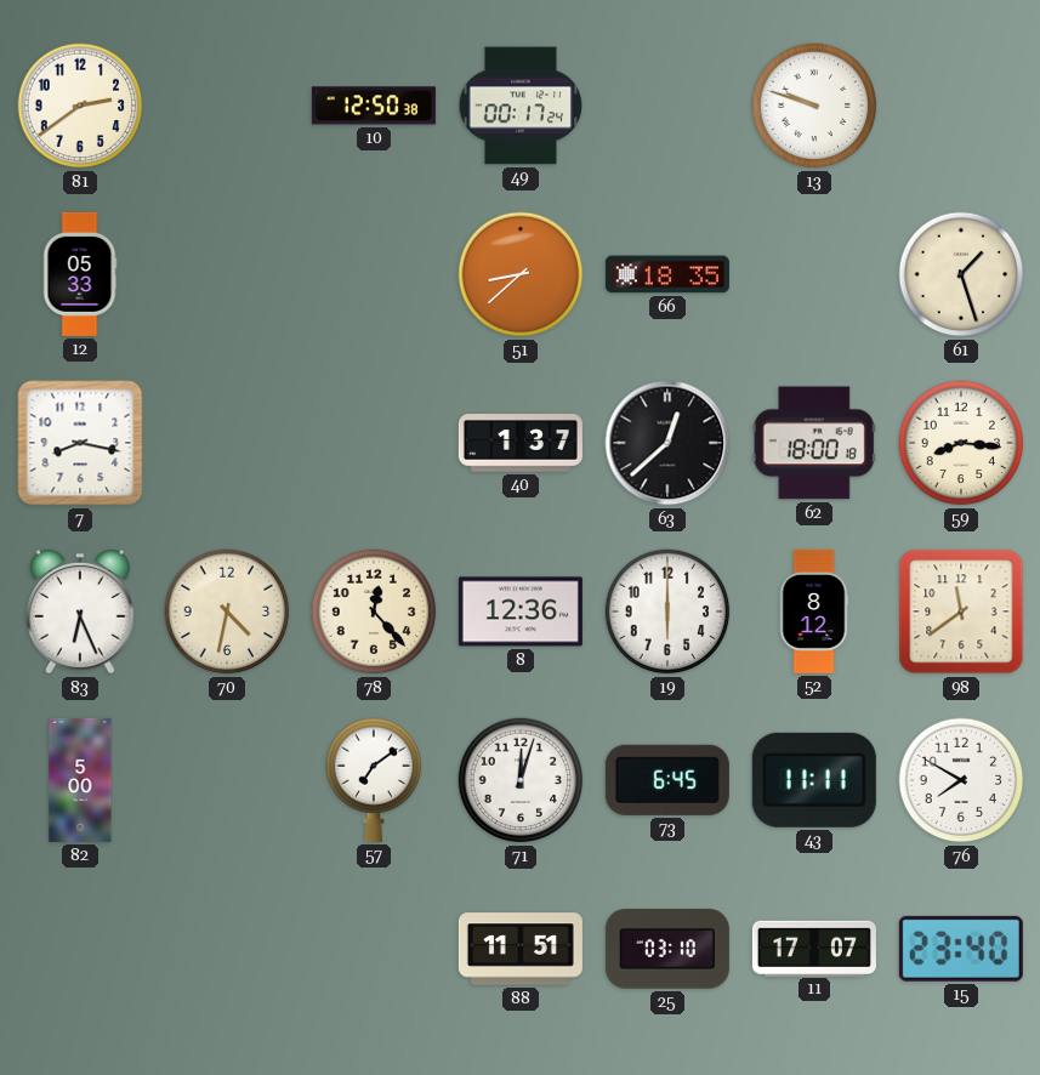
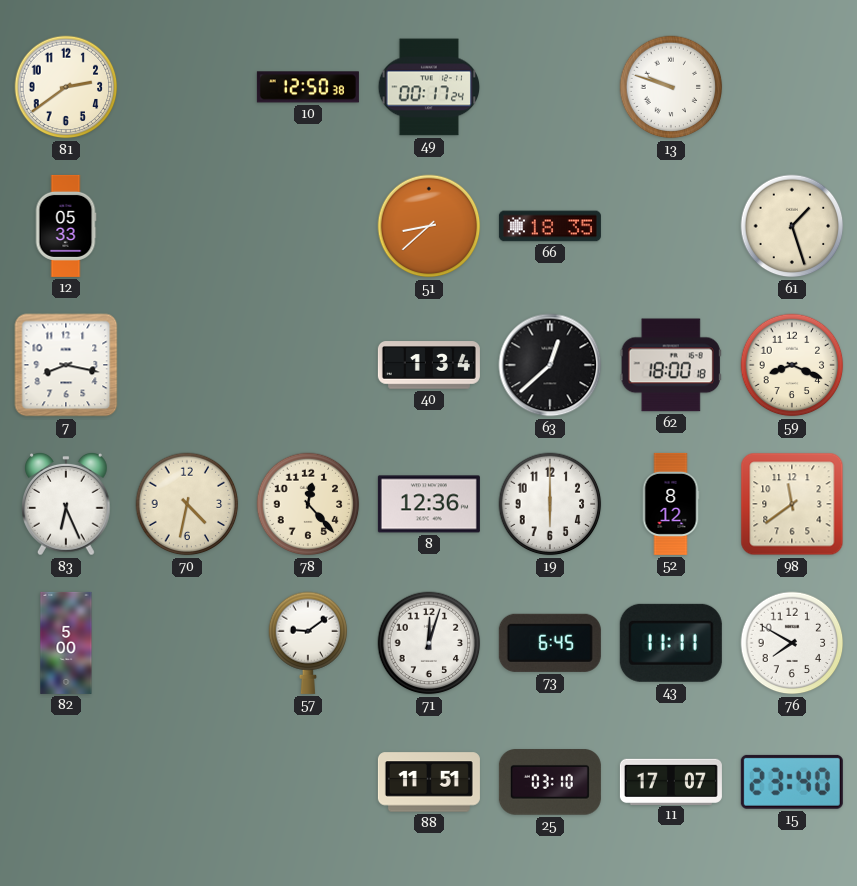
40: 1:37 -> 1:34
59: 8:16 -> 8:19
57: 7:09 -> 9:09
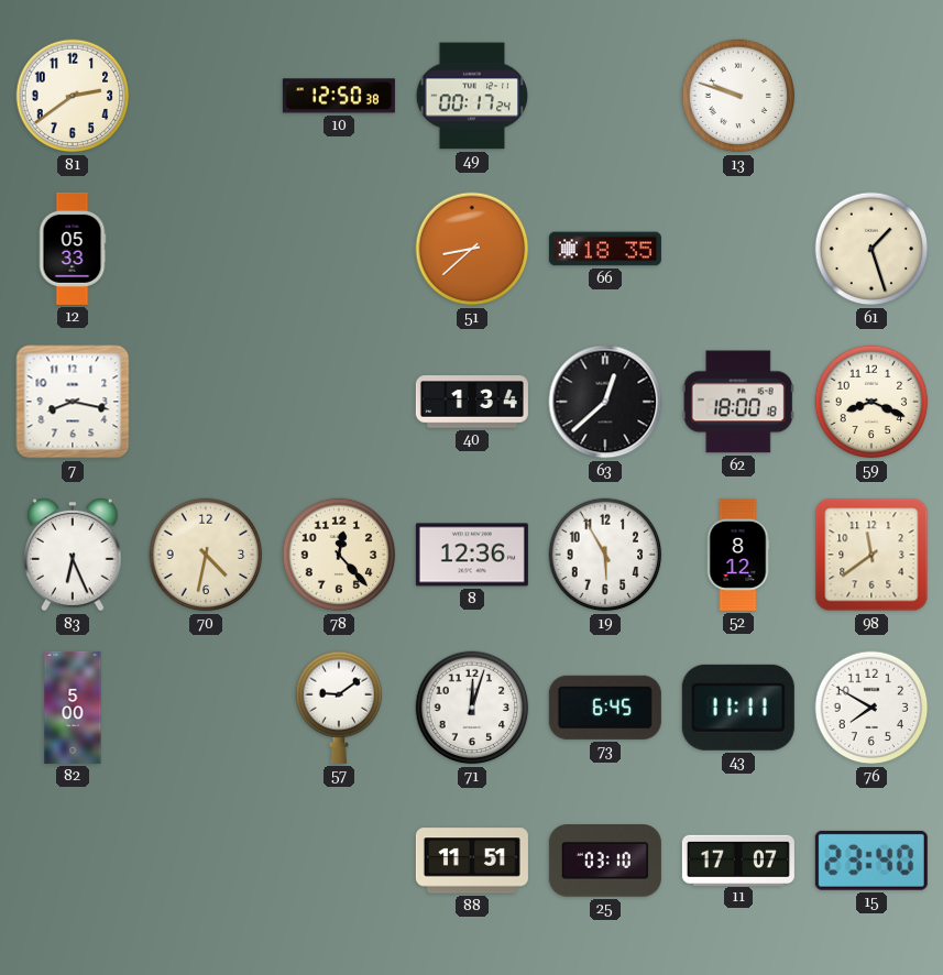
19: 6:00 -> 5:55
